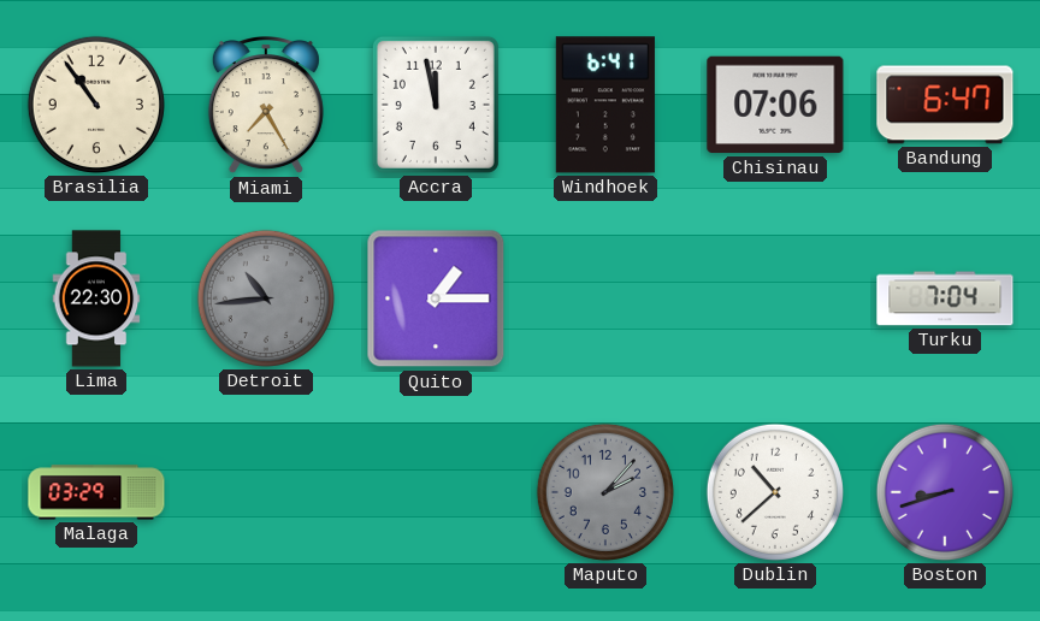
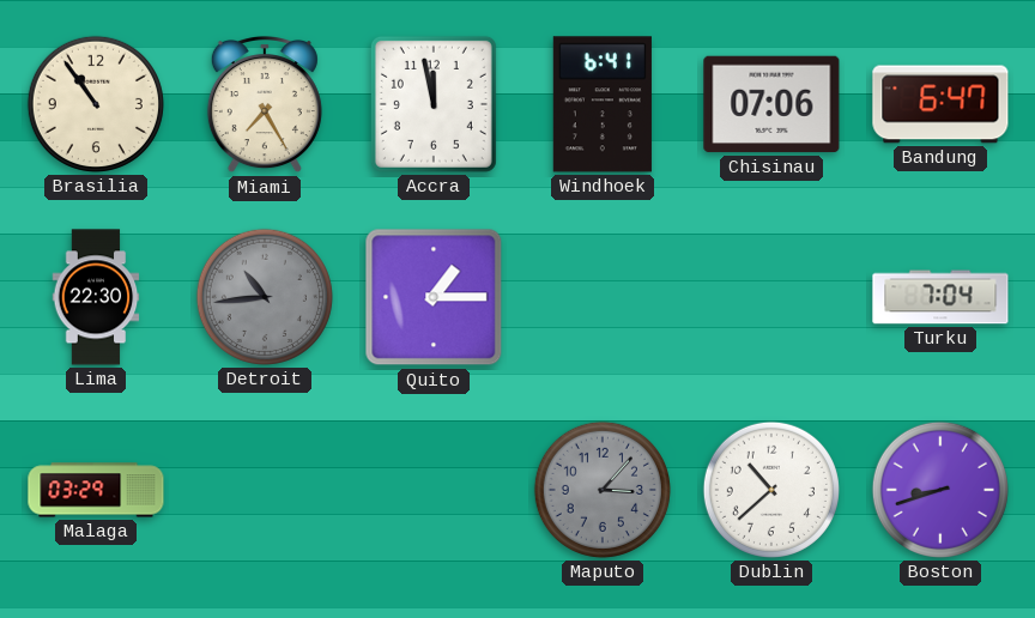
Maputo: 2:07 -> 3:07
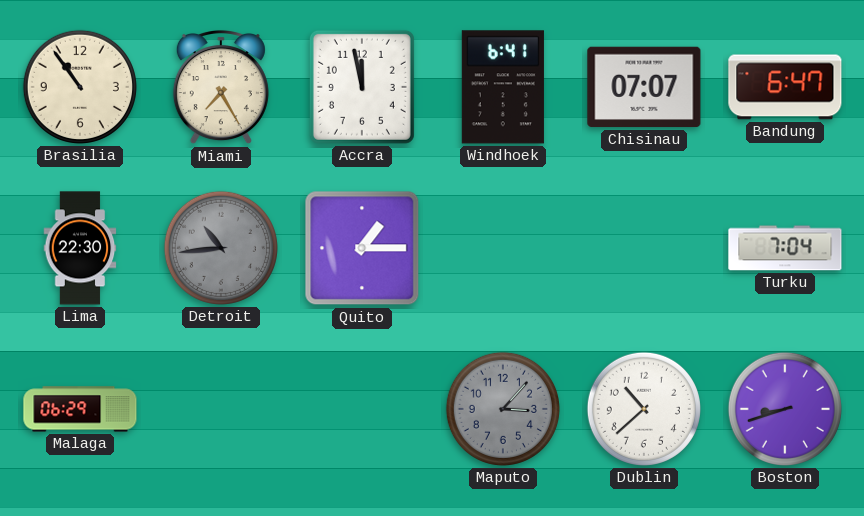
Chisinau: 07:06 -> 07:07
Malaga: 03:29 -> 06:29
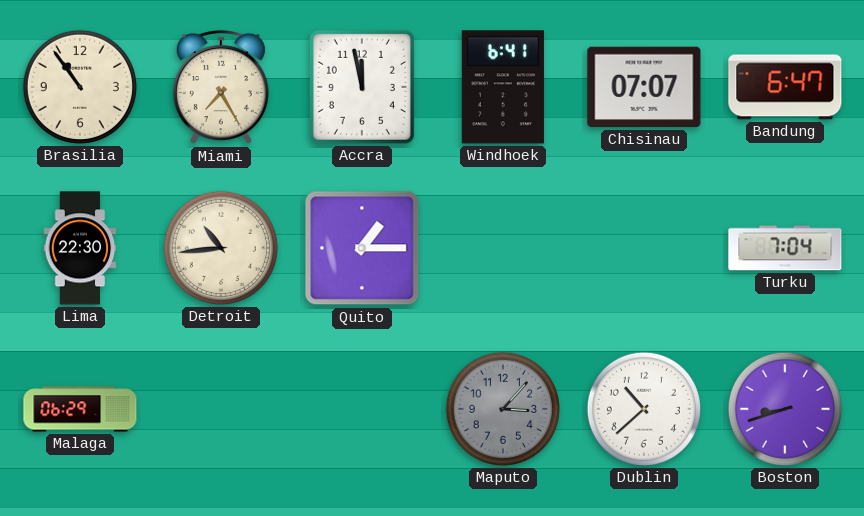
Detroit dial: grey -> cream
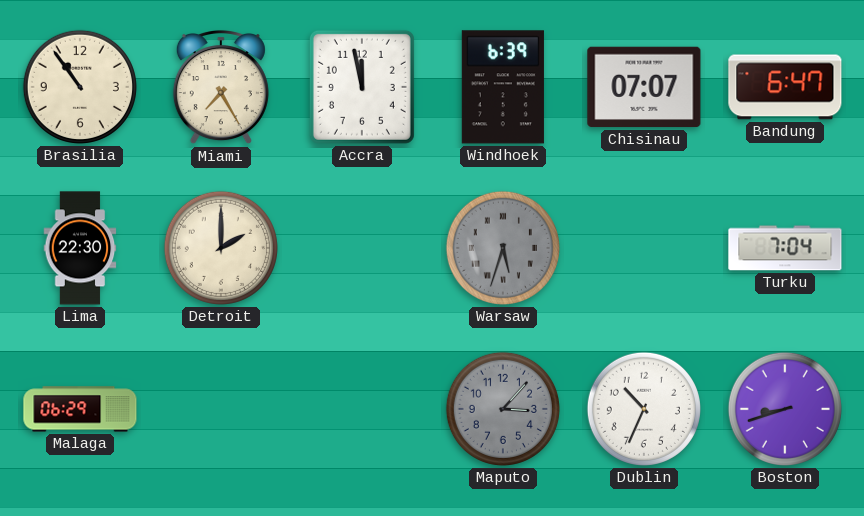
Windhoek: 6:41 -> 6:39
Detroit: 10:44 -> 2:00
Quito: 1:15 -> none
Warsaw: none -> 5:33
Dublin: 10:38 -> 10:34
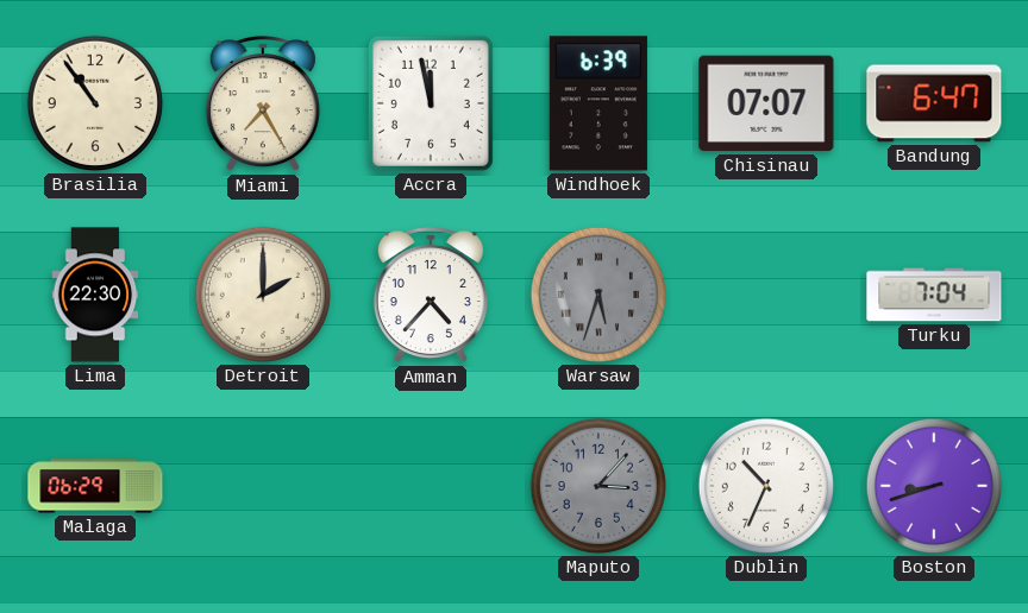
Amman: none -> 4:37
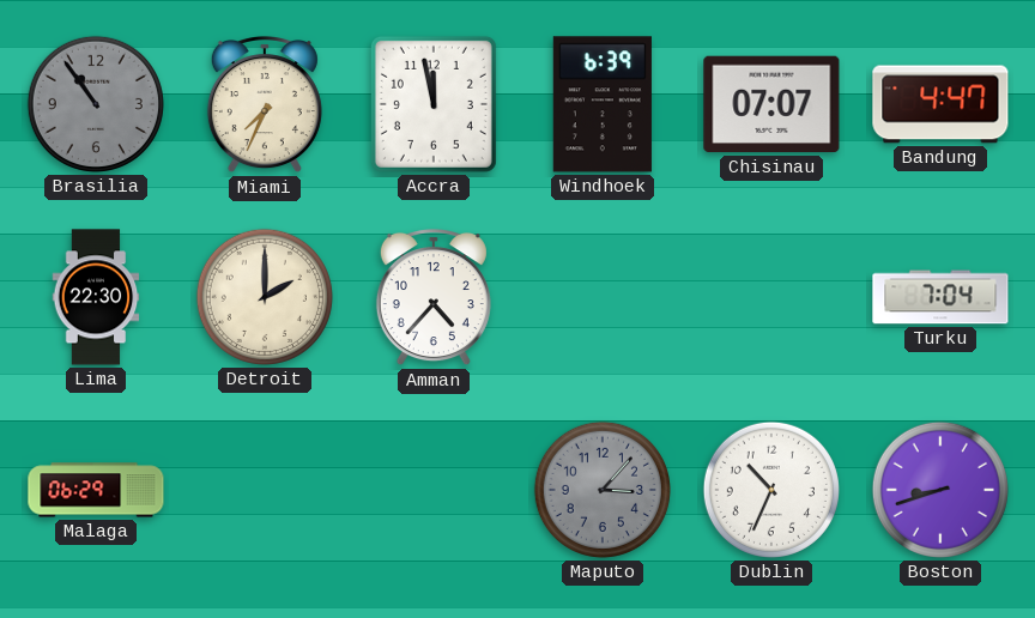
Brasilia dial: cream -> grey
Miami: 7:25 -> 7:34
Bandung: 6:47 -> 4:47
Warsaw: 5:33 -> none
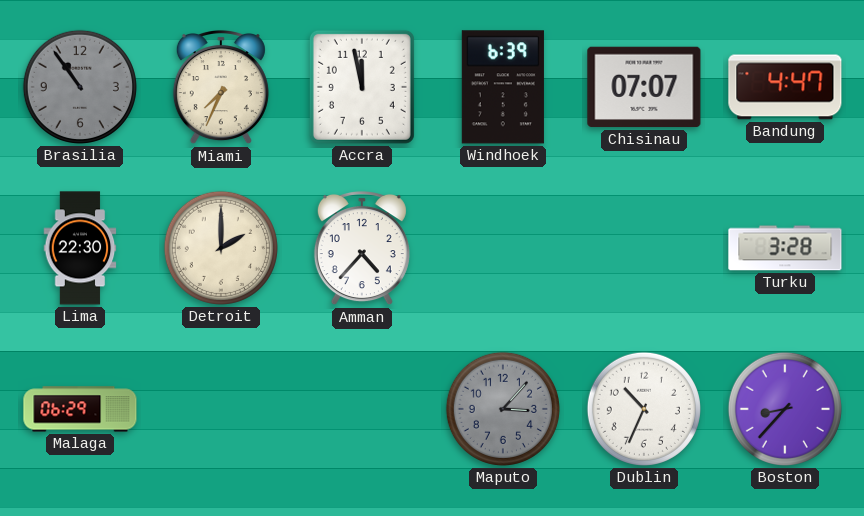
Turku: 7:04 -> 3:28
Boston: 8:42 -> 8:37
